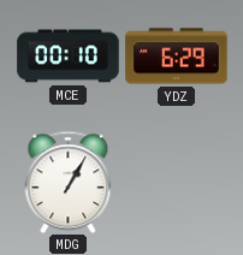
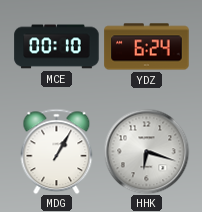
YDZ: 6:29 -> 6:24
HHK: none -> 6:18
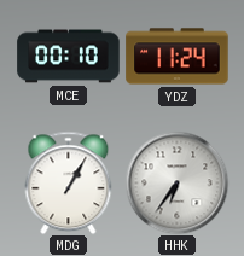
YDZ: 6:24 -> 11:24
HHK: 6:18 -> 6:36
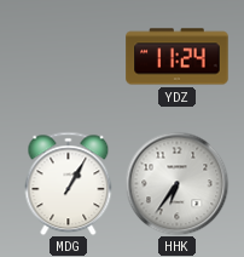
MCE: 00:10 -> none
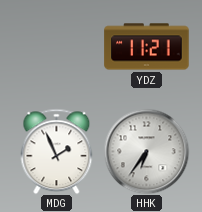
YDZ: 11:24 -> 11:21
MDG: 1:05 -> 1:56
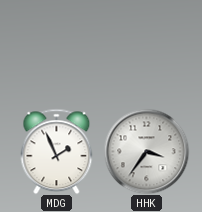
YDZ: 11:21 -> none
HHK: 6:36 -> 3:36
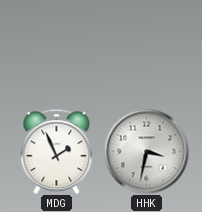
HHK: 3:36 -> 3:32
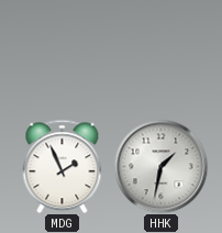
HHK: 3:32 -> 1:32
